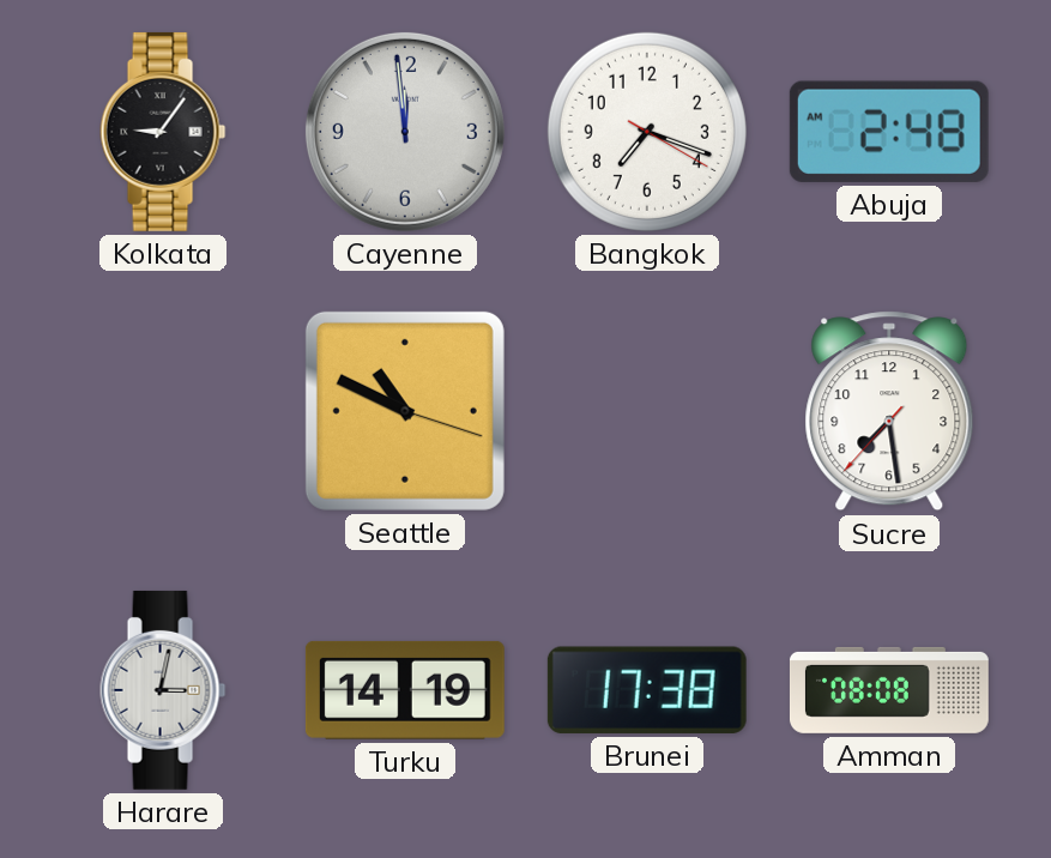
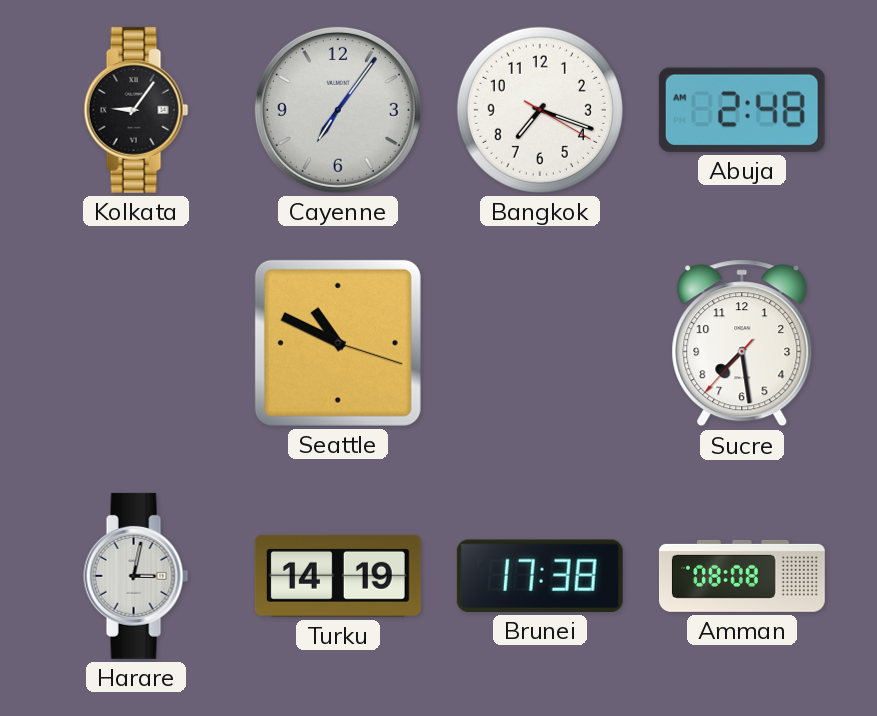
Cayenne: 11:59 -> 7:06
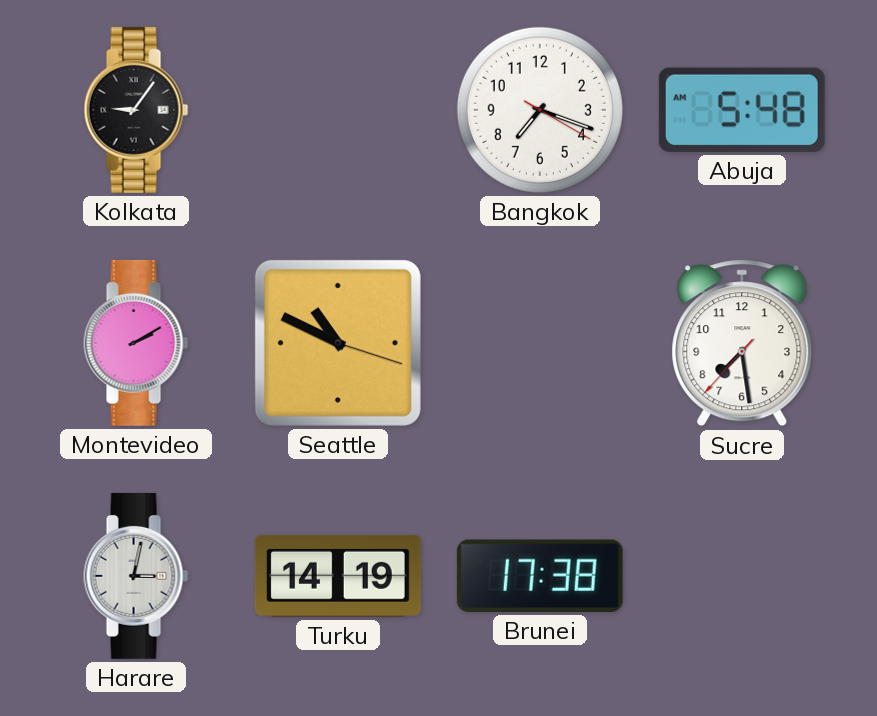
Cayenne: 7:06 -> none
Abuja: 2:48 -> 5:48
Montevideo: none -> 2:10
Amman: 08:08 -> none
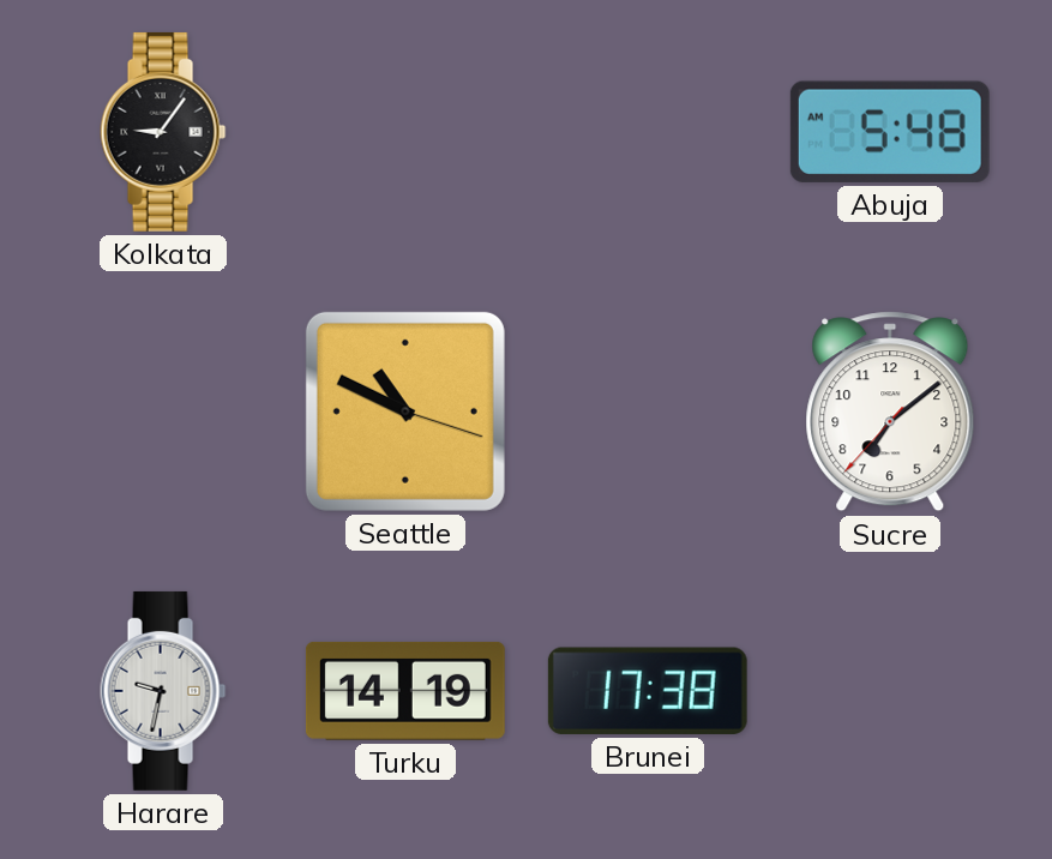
Bangkok: 7:18 -> none
Montevideo: 2:10 -> none
Sucre: 7:28 -> 7:08
Harare: 3:02 -> 9:32
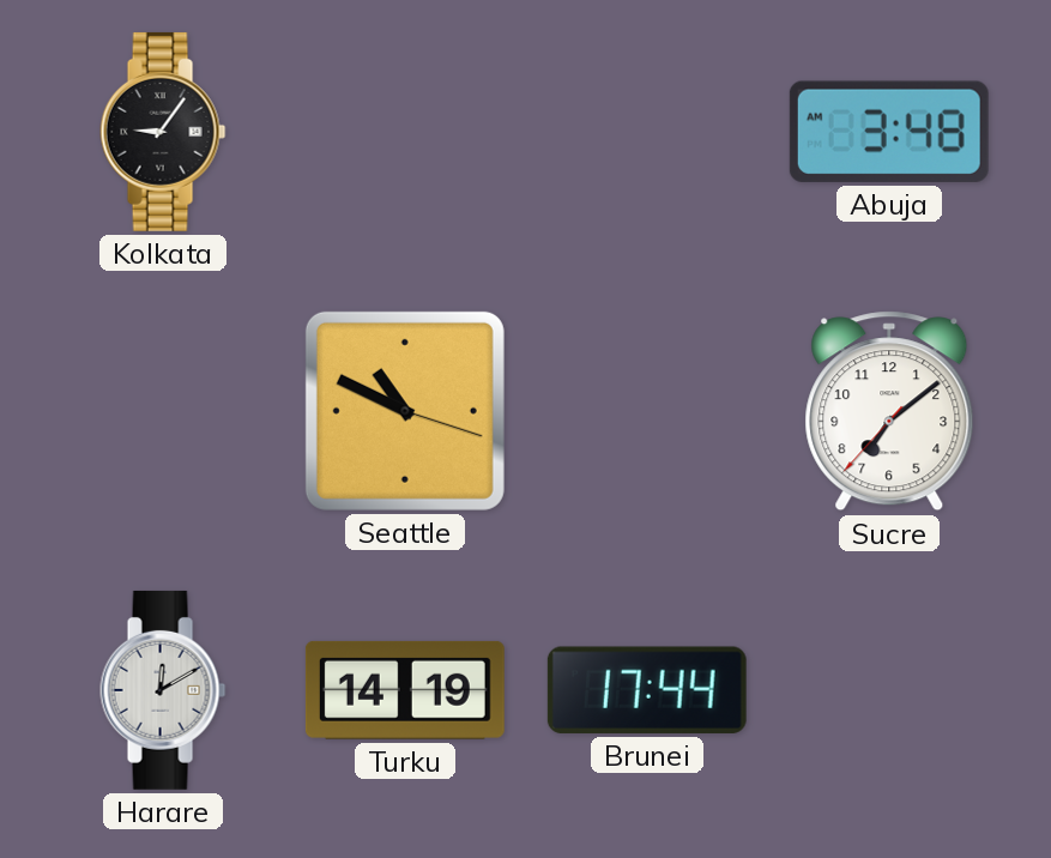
Abuja: 5:48 -> 3:48
Harare: 9:32 -> 12:10
Brunei: 17:38 -> 17:44
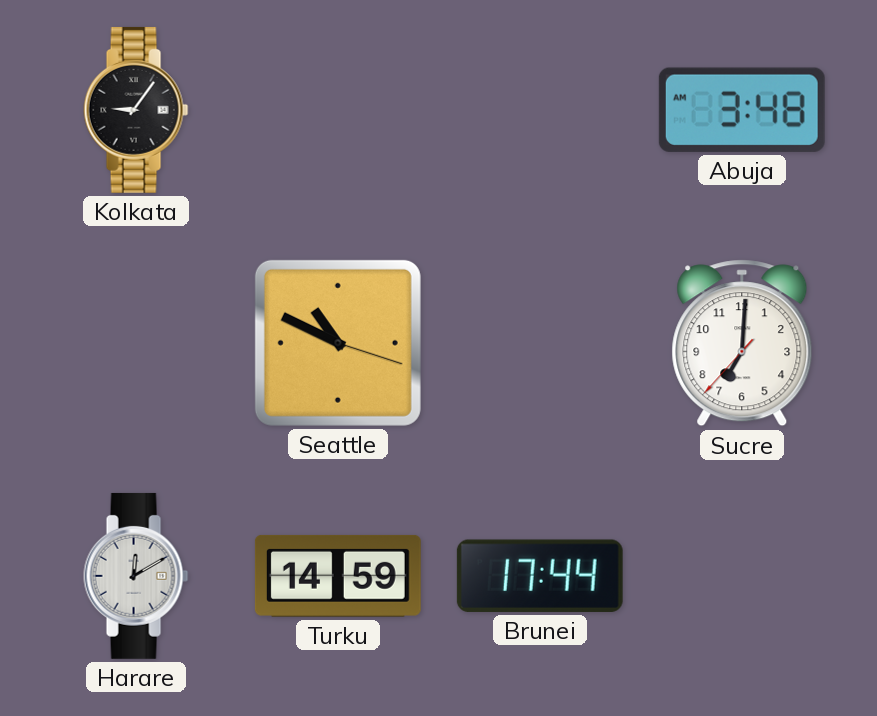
Sucre: 7:08 -> 7:00
Turku: 14:19 -> 14:59
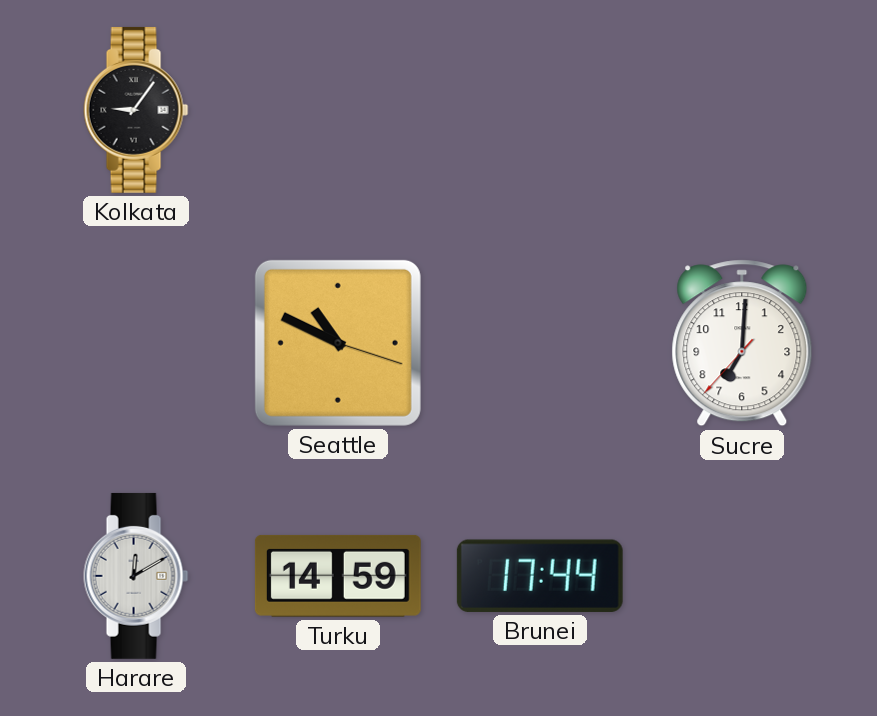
Abuja: 3:48 -> none
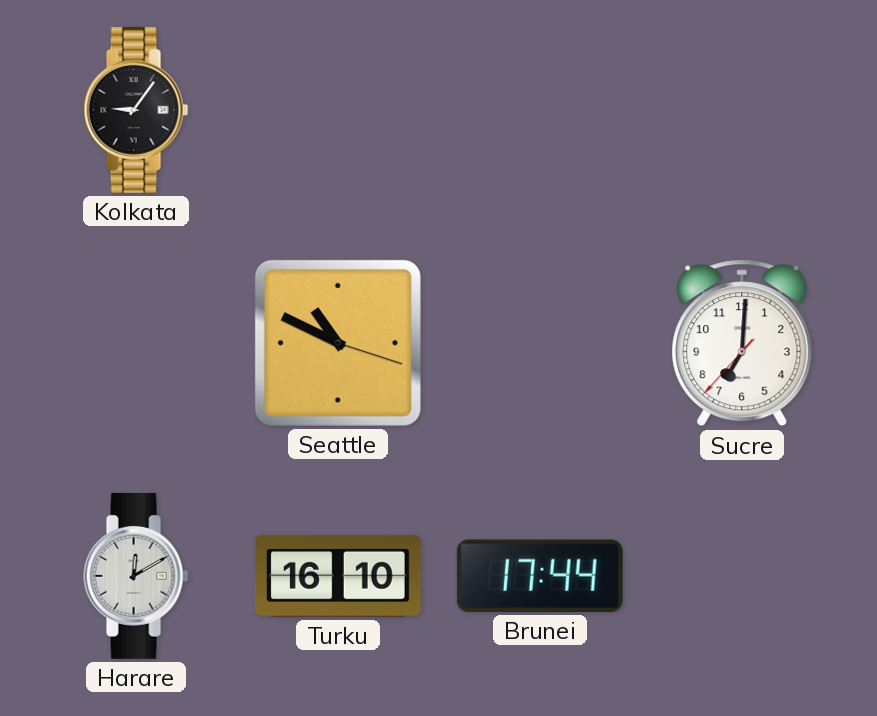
Turku: 14:59 -> 16:10
